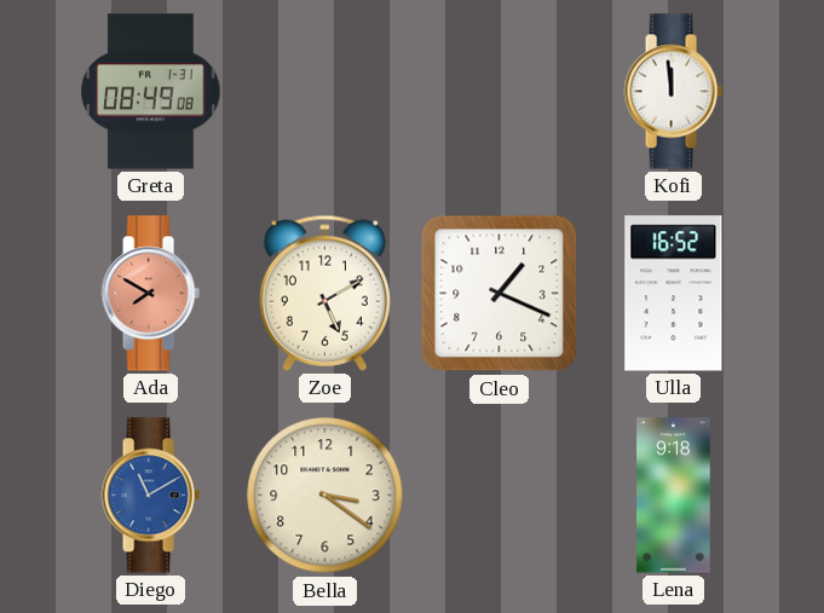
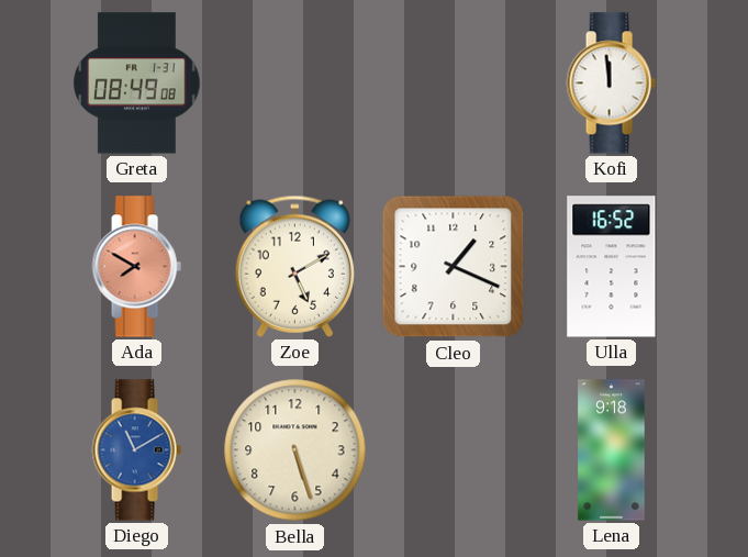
Bella: 3:21 -> 5:27
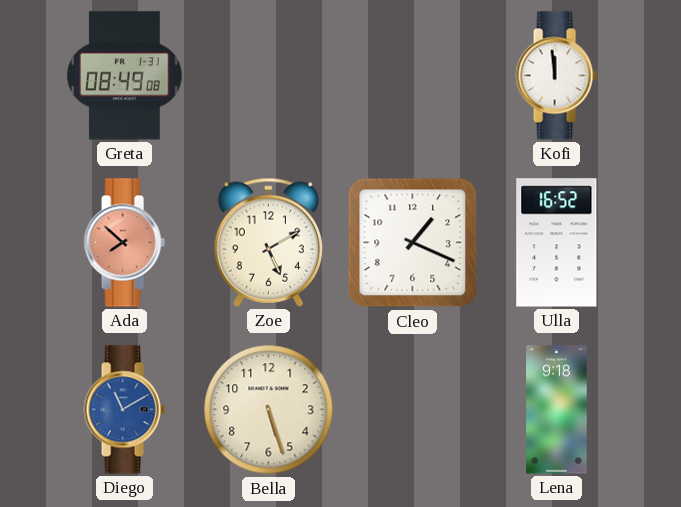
Ada: 7:50 -> 7:52
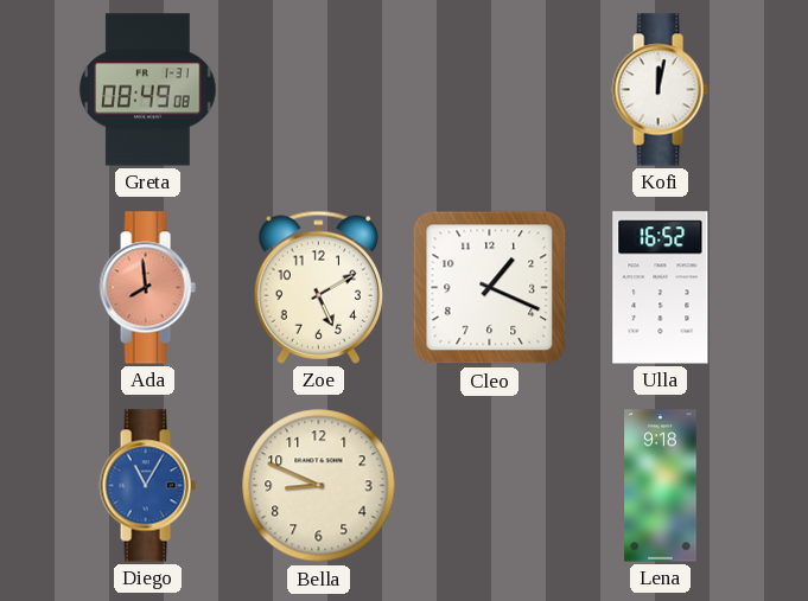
Kofi: 11:59 -> 12:02
Ada: 7:52 -> 7:59
Diego: 11:10 -> 11:05
Bella: 5:27 -> 8:49
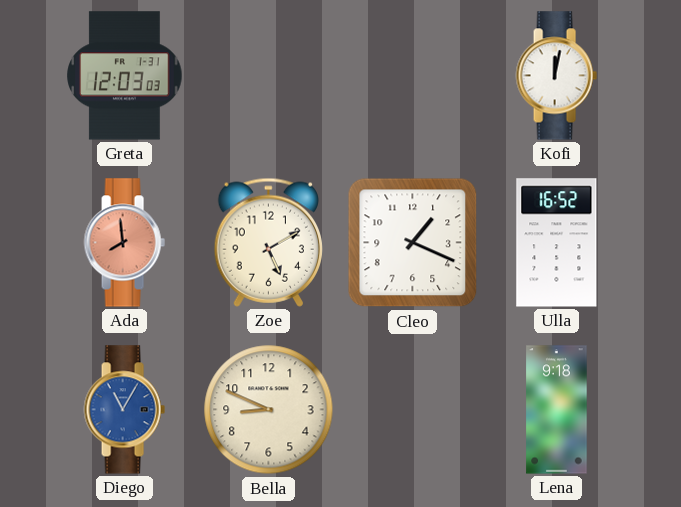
Greta: 08:49 -> 12:03
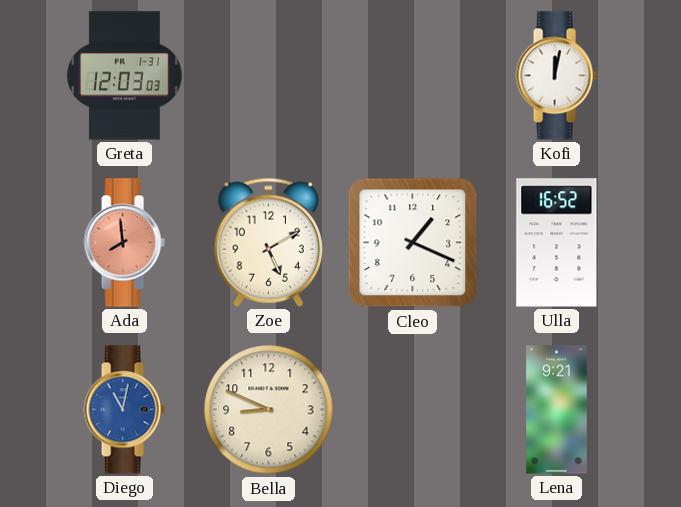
Diego: 11:05 -> 11:02
Lena: 9:18 -> 9:21
